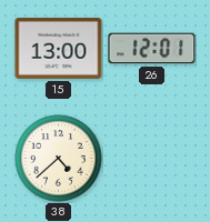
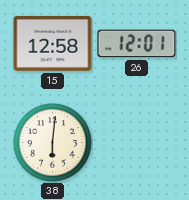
15: 13:00 -> 12:58
38: 4:38 -> 6:01
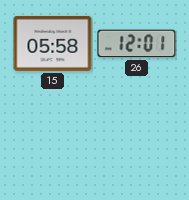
15: 12:58 -> 05:58
38: 6:01 -> none
